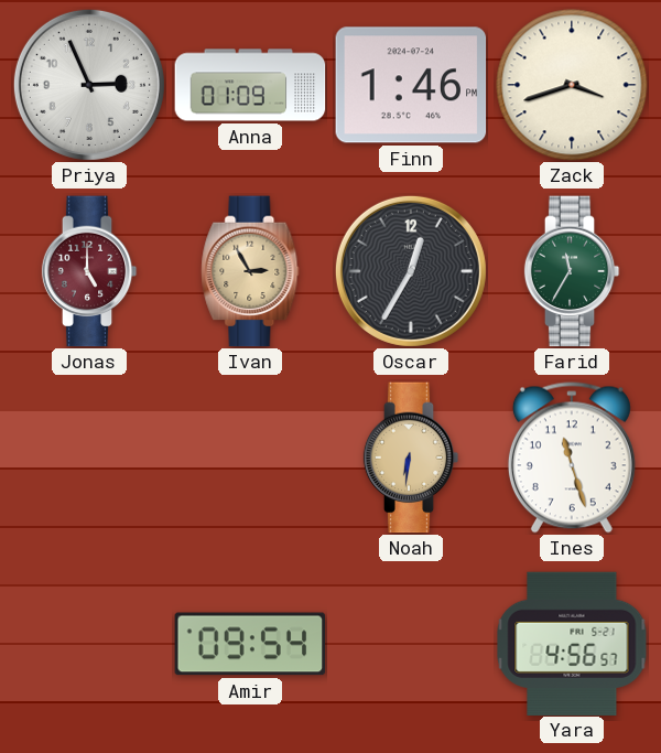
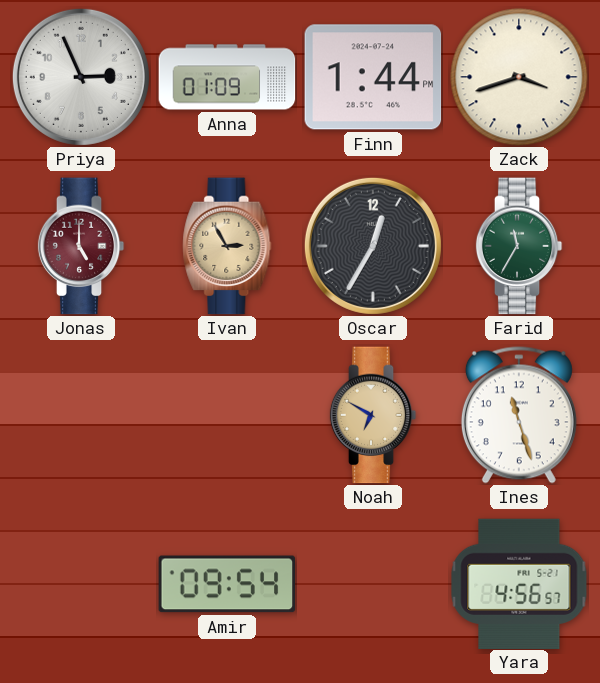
Finn: 1:46 -> 1:44
Noah: 6:31 -> 6:50
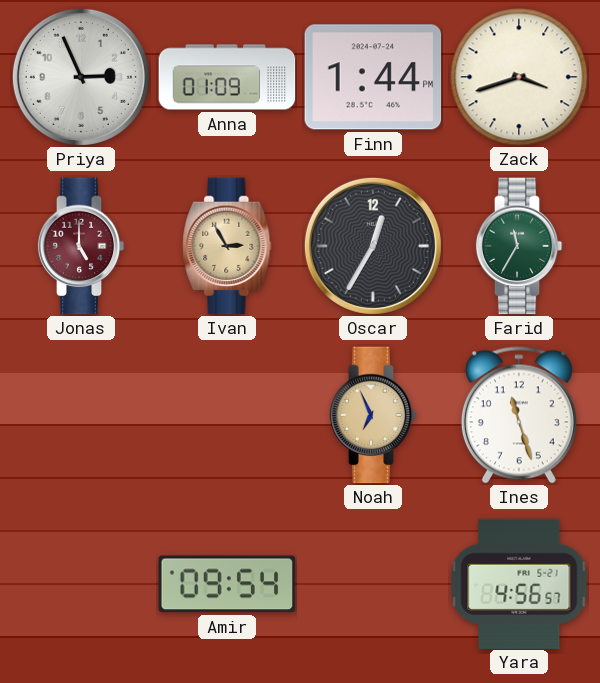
Noah: 6:50 -> 6:56
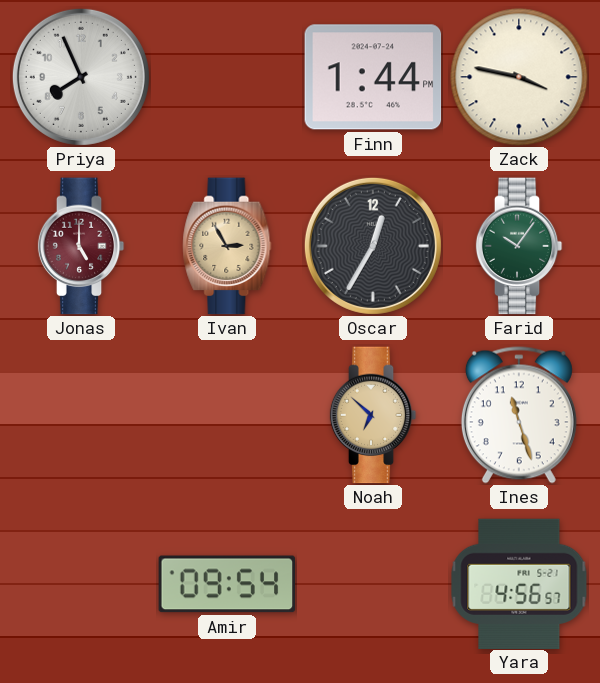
Priya: 2:56 -> 7:56
Anna: 01:09 -> none
Zack: 3:42 -> 3:47
Farid: 11:35 -> 10:06
Noah: 6:56 -> 6:52
